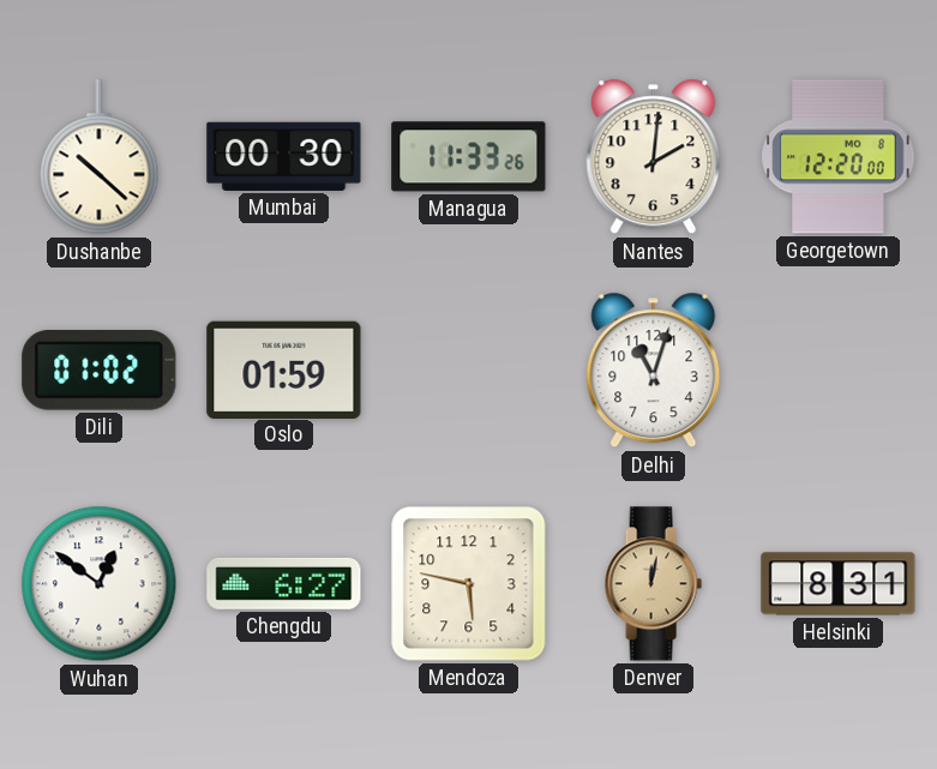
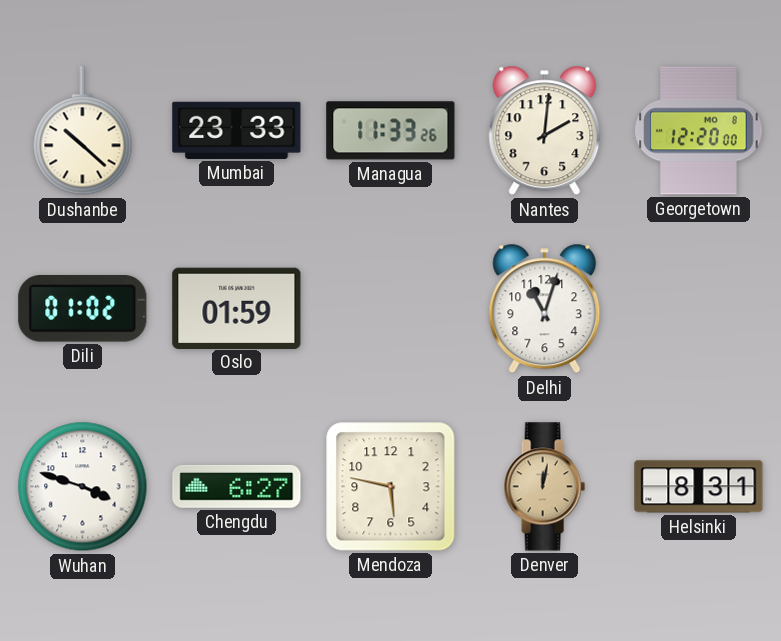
Mumbai: 00:30 -> 23:33
Wuhan: 12:51 -> 3:48
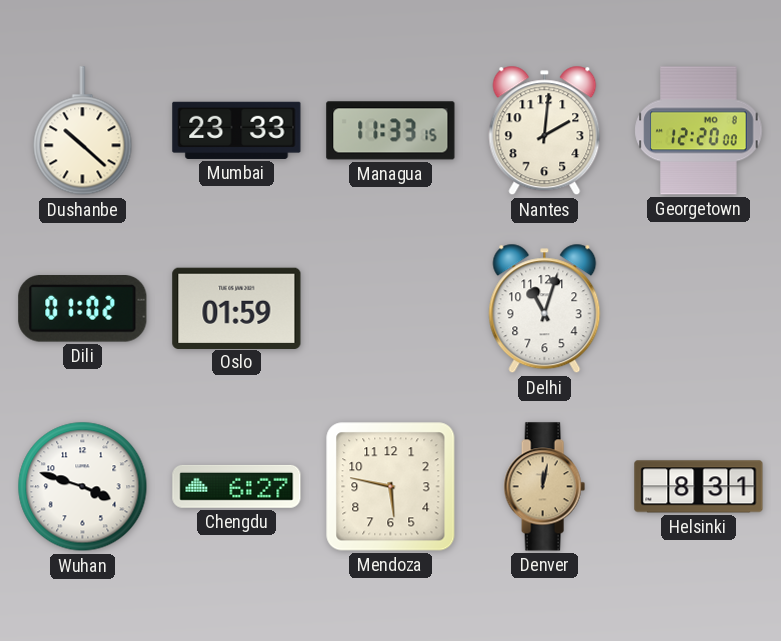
Managua: 11:33:26 -> 11:33:15
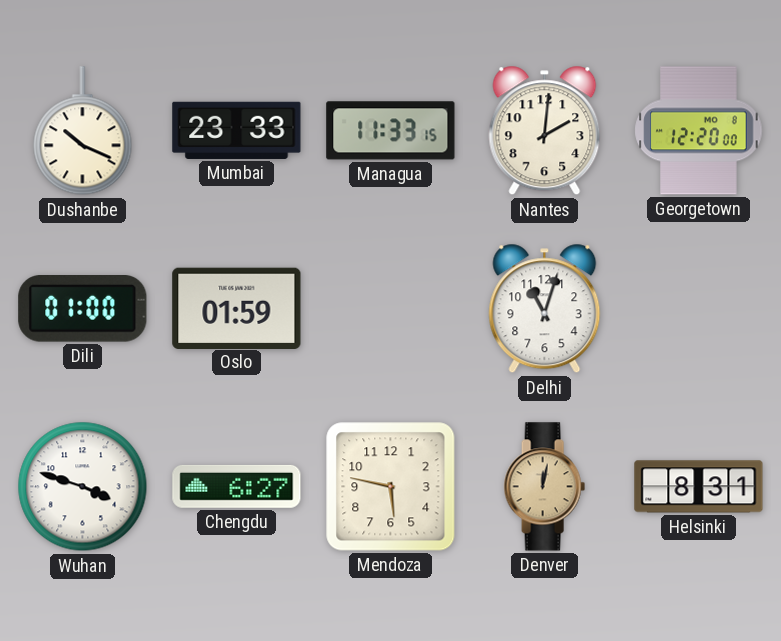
Dushanbe: 10:22 -> 10:19
Dili: 01:02 -> 01:00
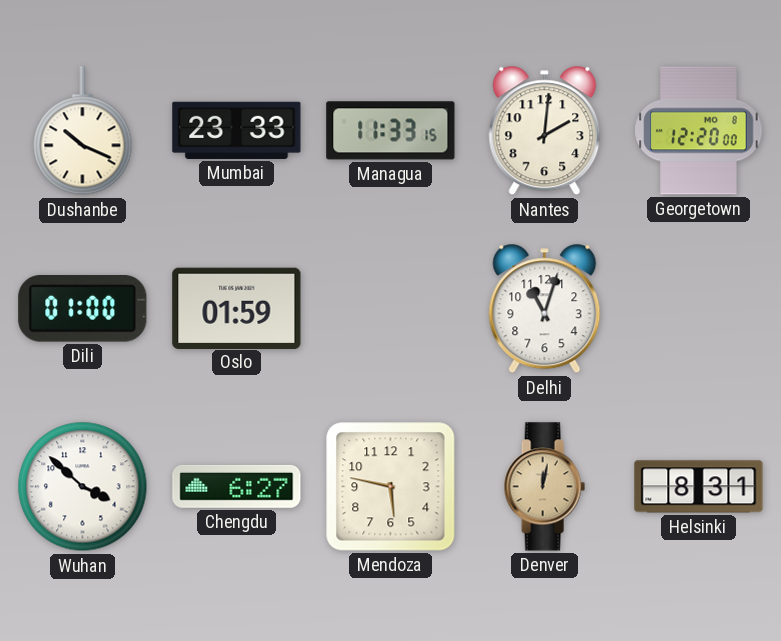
Wuhan: 3:48 -> 3:52
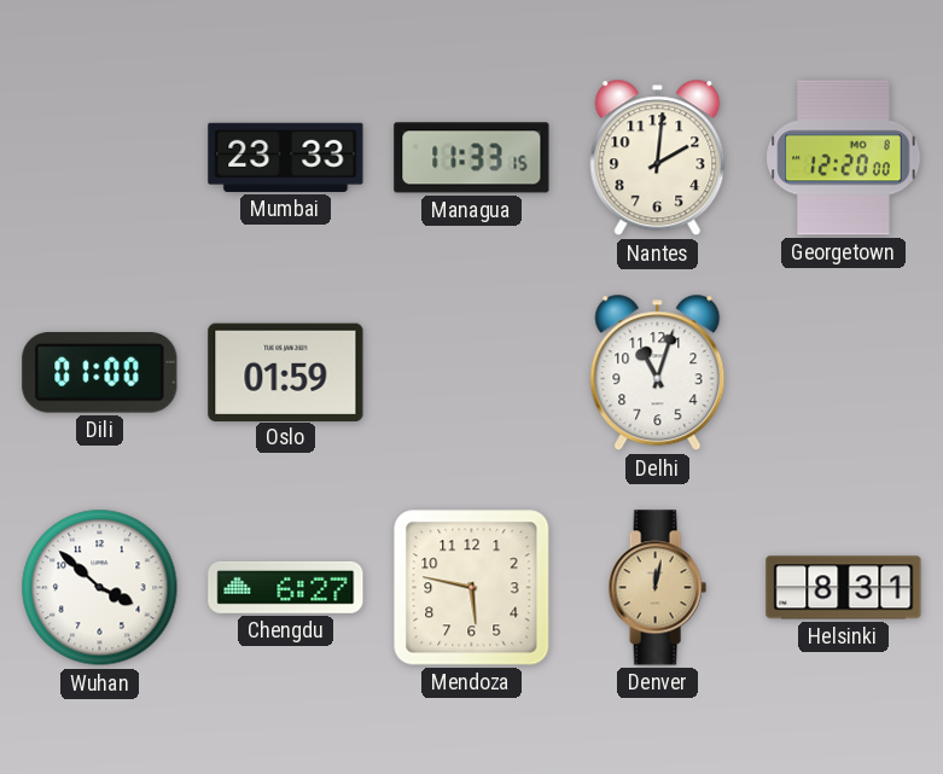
Dushanbe: 10:19 -> none
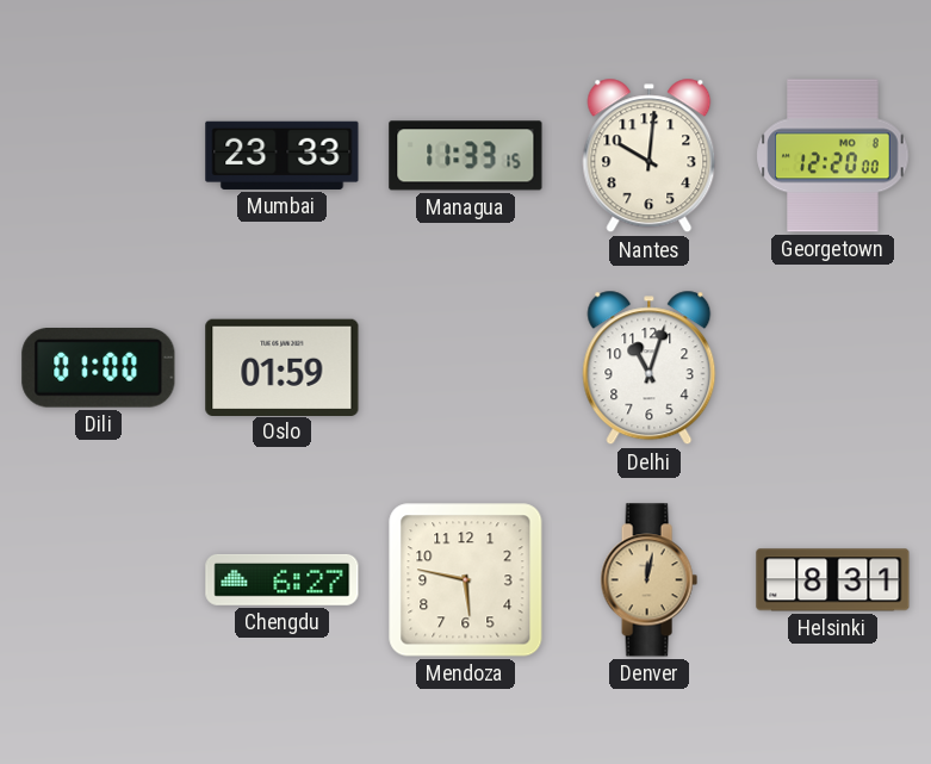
Nantes: 2:01 -> 10:01
Wuhan: 3:52 -> none
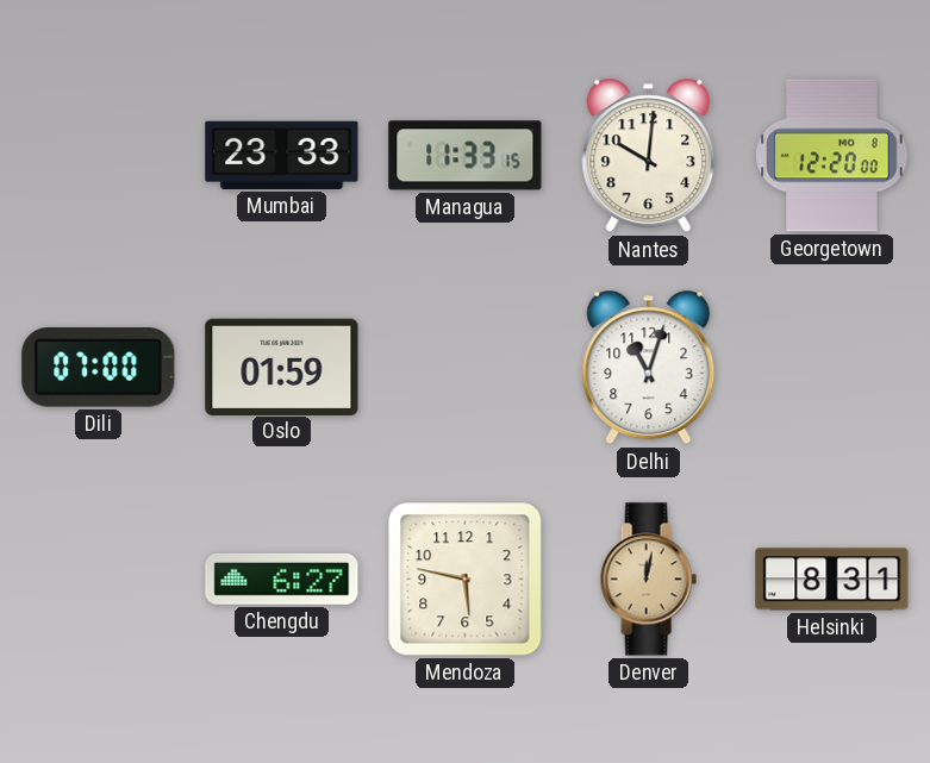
Dili: 01:00 -> 07:00
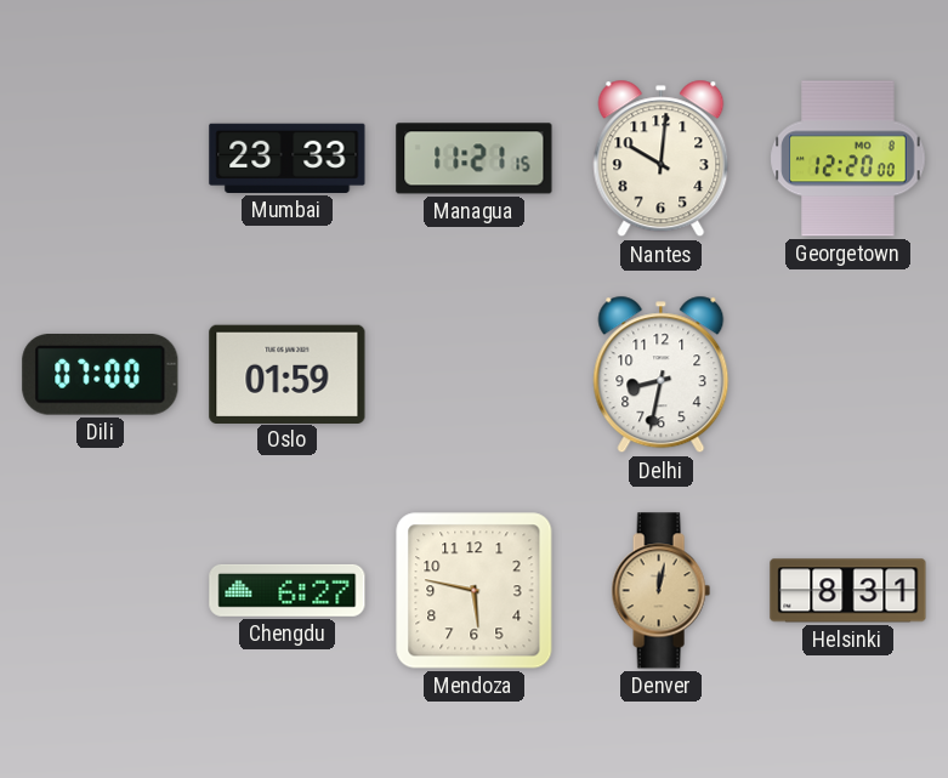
Managua: 11:33 -> 11:21
Delhi: 11:03 -> 8:32
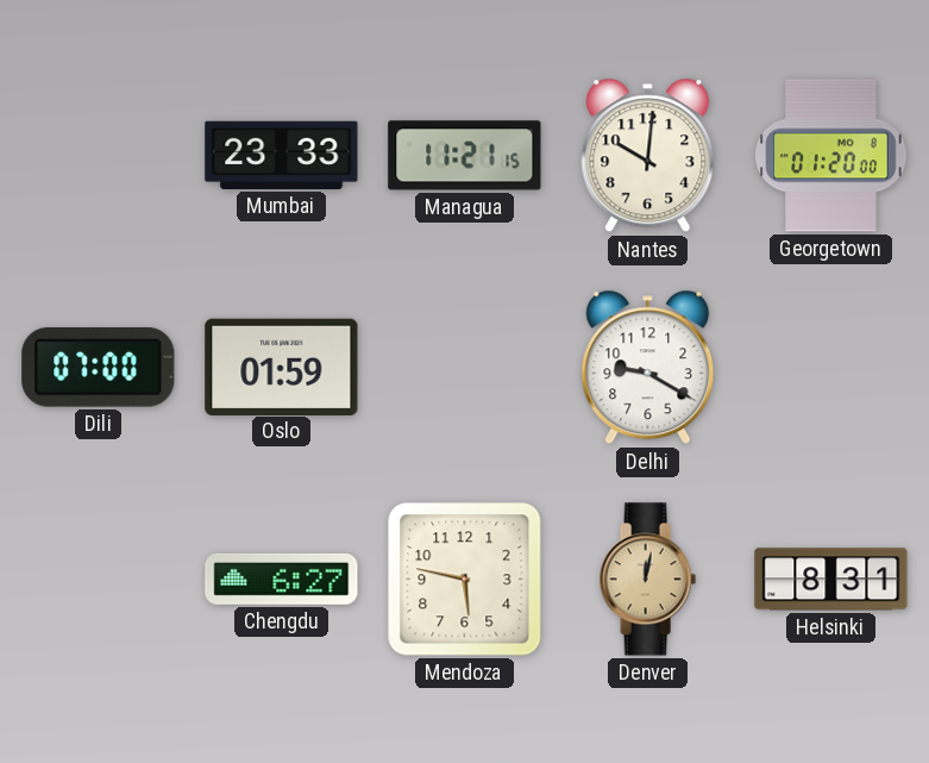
Georgetown: 12:20 -> 01:20
Delhi: 8:32 -> 9:20
